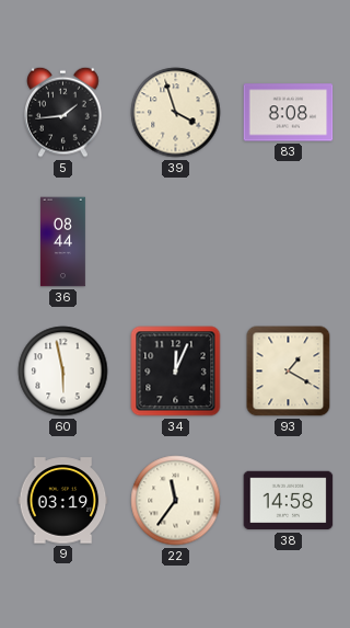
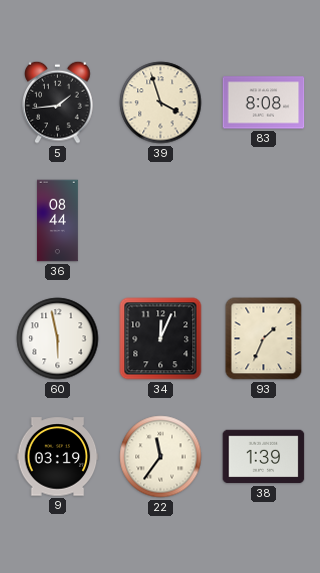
93: 1:20 -> 1:34
38: 14:58 -> 1:39
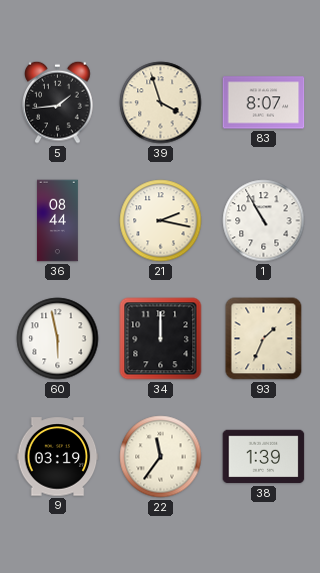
83: 8:08 -> 8:07
21: none -> 2:17
1: none -> 10:55
34: 12:04 -> 12:00
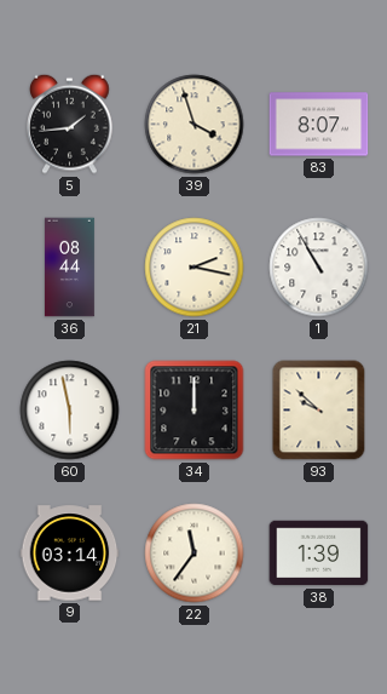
93: 1:34 -> 9:52
9: 03:19 -> 03:14
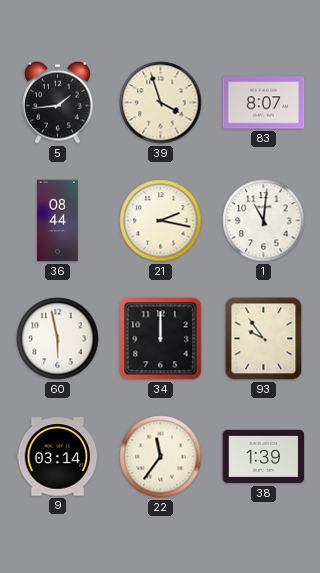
1: 10:55 -> 11:01
93: 9:52 -> 9:54
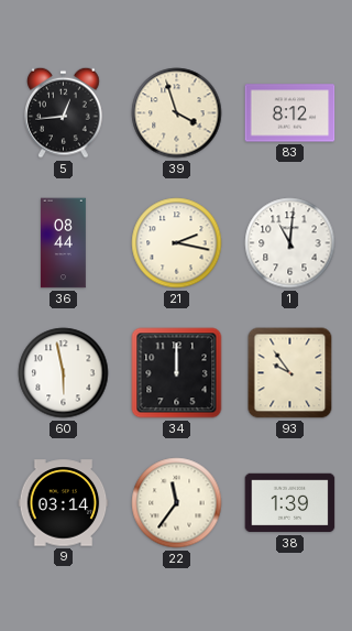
5: 1:44 -> 12:44
83: 8:07 -> 8:12
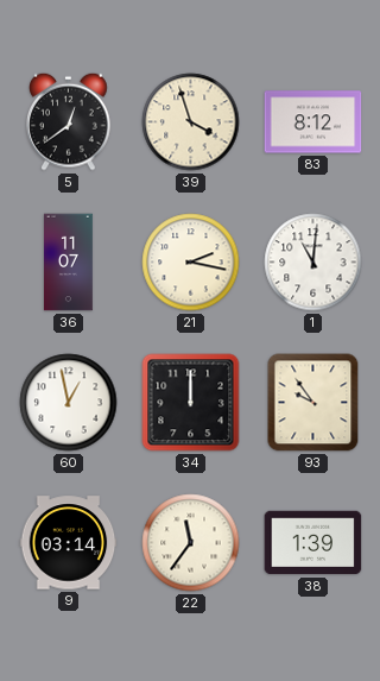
5: 12:44 -> 12:39
36: 08:44 -> 11:07
60: 5:58 -> 12:58
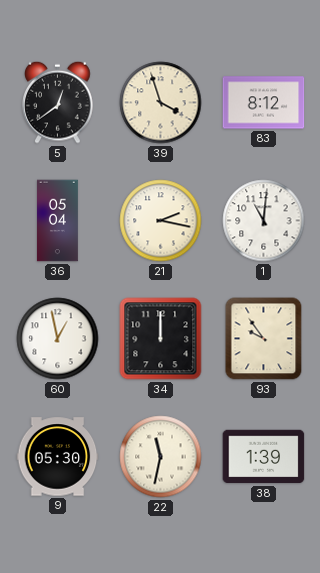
36: 11:07 -> 05:04
9: 03:14 -> 05:30
22: 11:36 -> 11:32
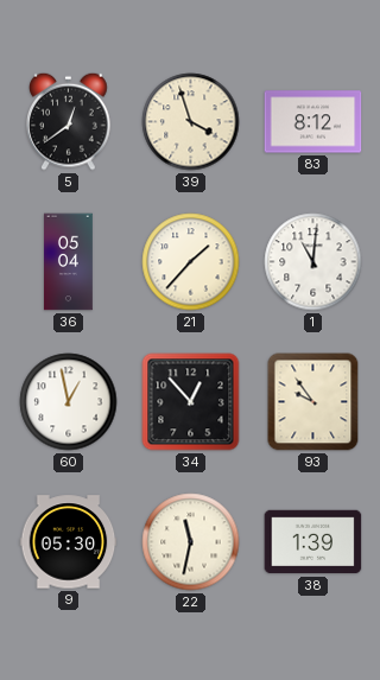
21: 2:17 -> 1:37
34: 12:00 -> 12:53
